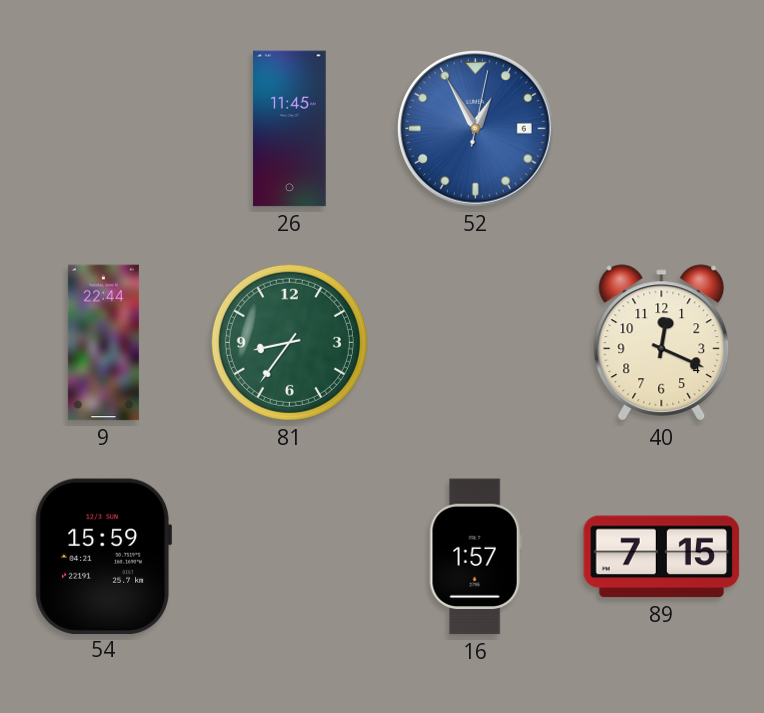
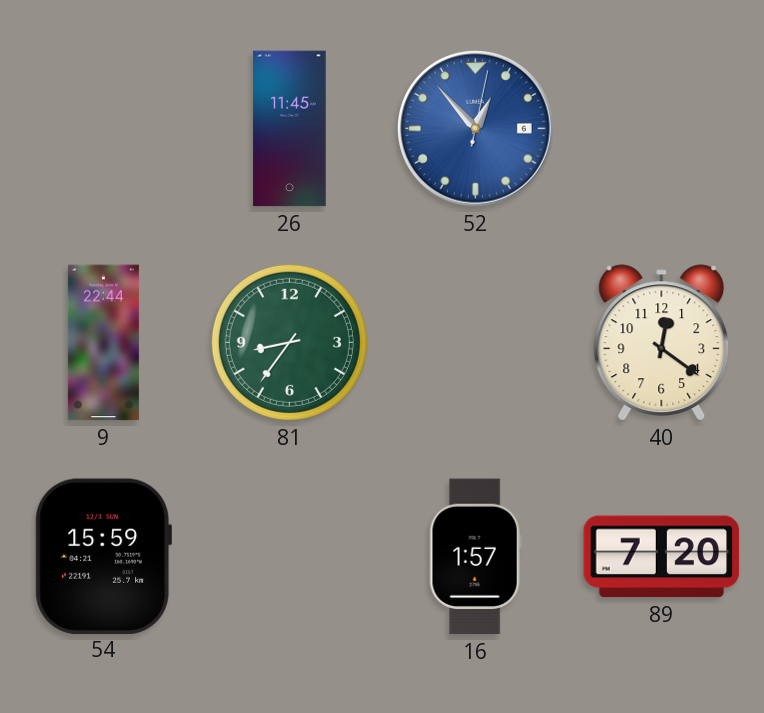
52: 12:55 -> 12:53
40: 12:19 -> 12:21
89: 7:15 -> 7:20
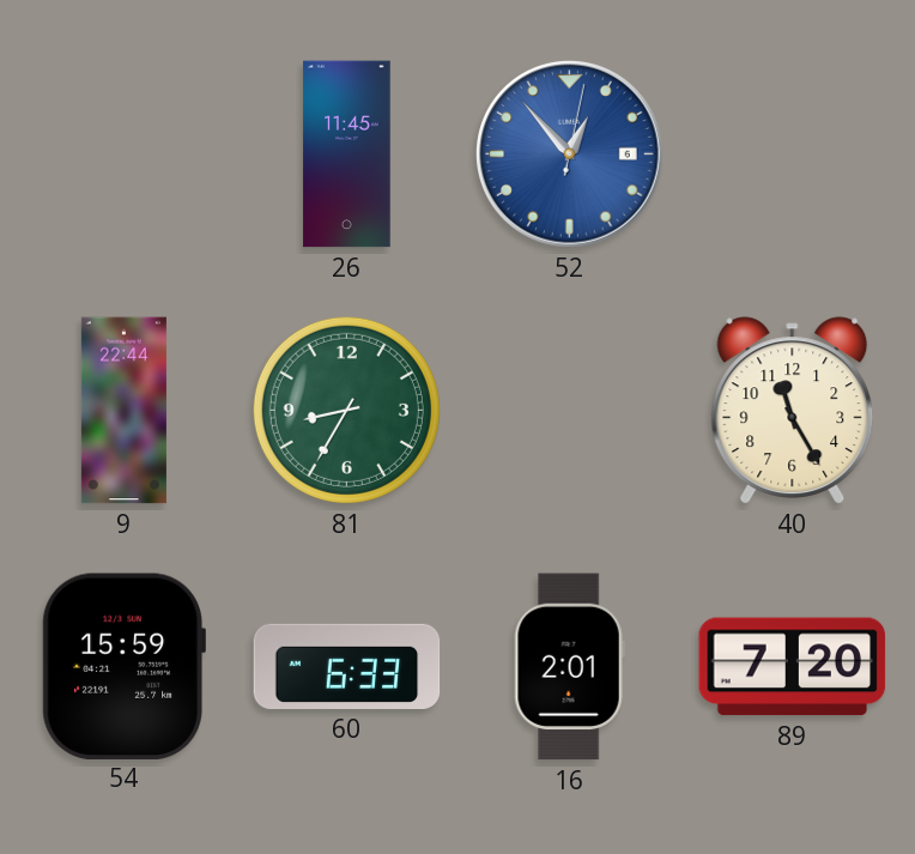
81: 8:36 -> 8:35
40: 12:21 -> 11:25
60: none -> 6:33
16: 1:57 -> 2:01
